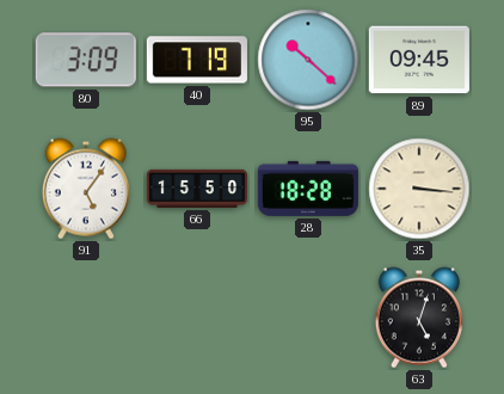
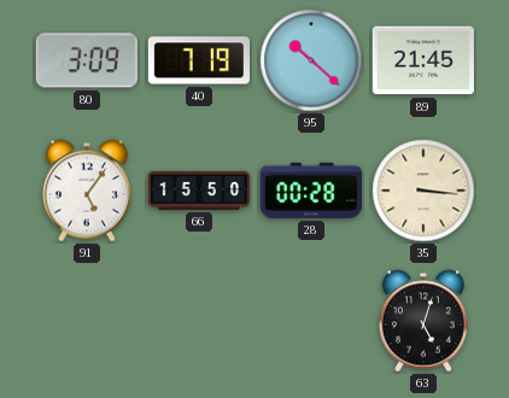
89: 09:45 -> 21:45
28: 18:28 -> 00:28
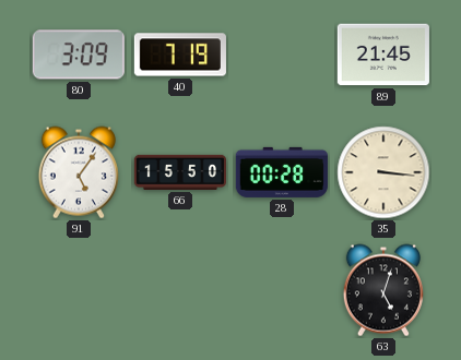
95: 10:22 -> none
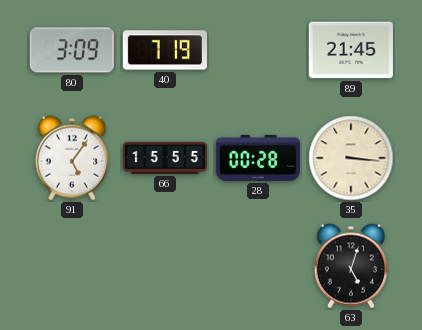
66: 15:50 -> 15:55
